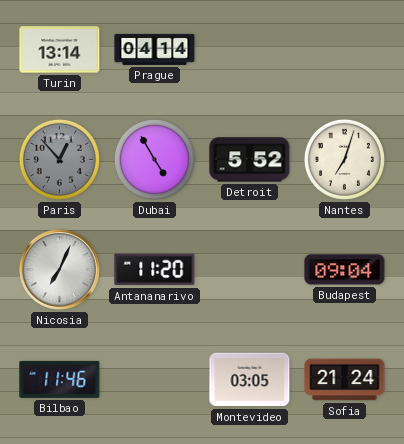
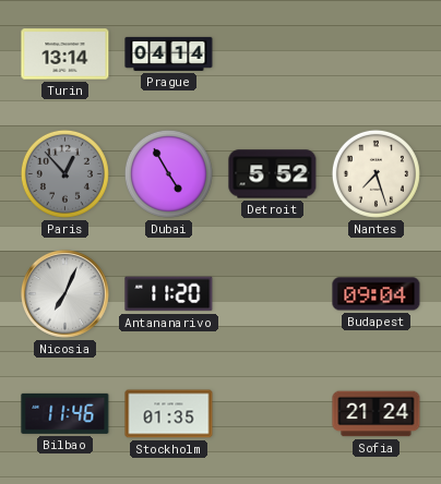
Nantes: 7:03 -> 7:27
Stockholm: none -> 01:35
Montevideo: 03:05 -> none
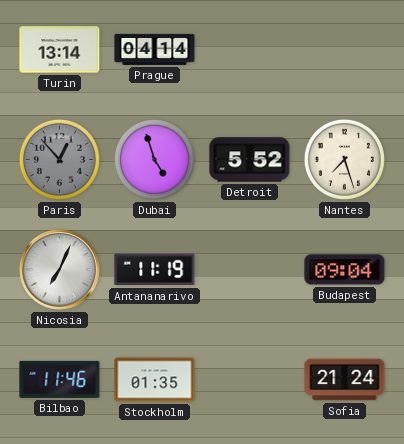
Dubai: 4:55 -> 4:57
Antananarivo: 11:20 -> 11:19
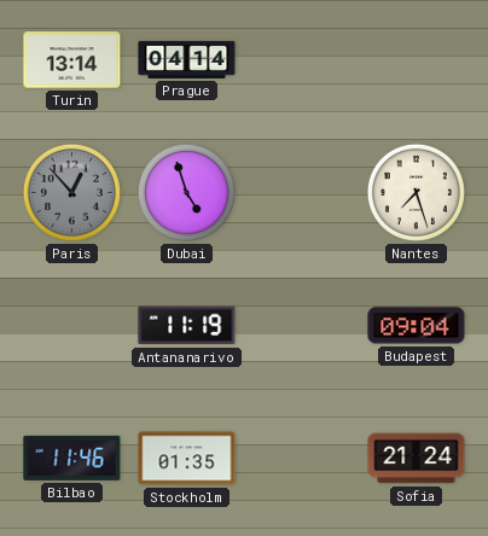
Detroit: 5:52 -> none
Nicosia: 7:04 -> none
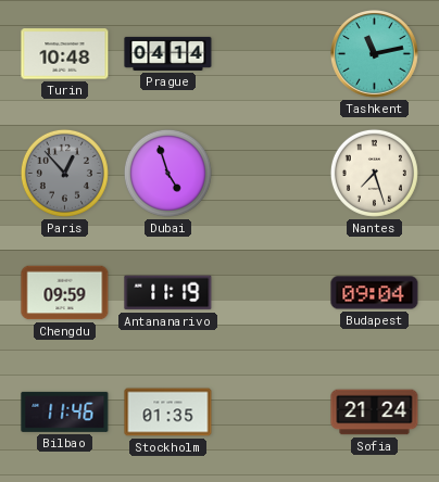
Turin: 13:14 -> 10:48
Tashkent: none -> 11:13
Chengdu: none -> 09:59
